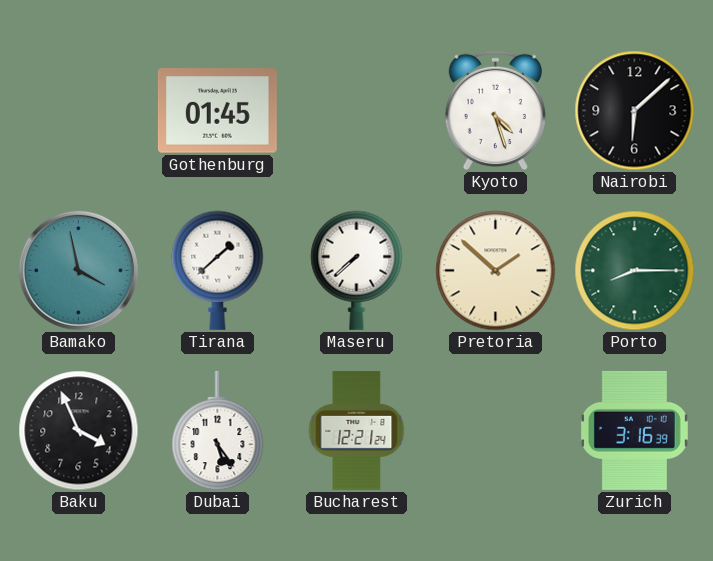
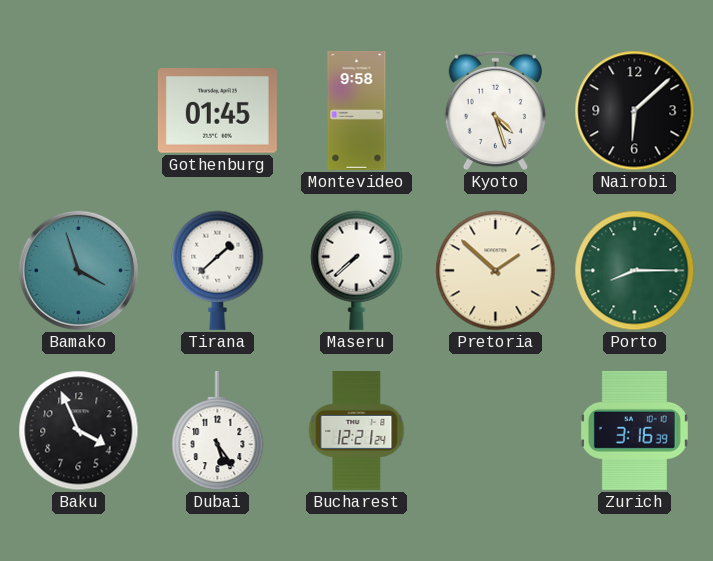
Montevideo: none -> 9:58
Bamako: 3:58 -> 3:57
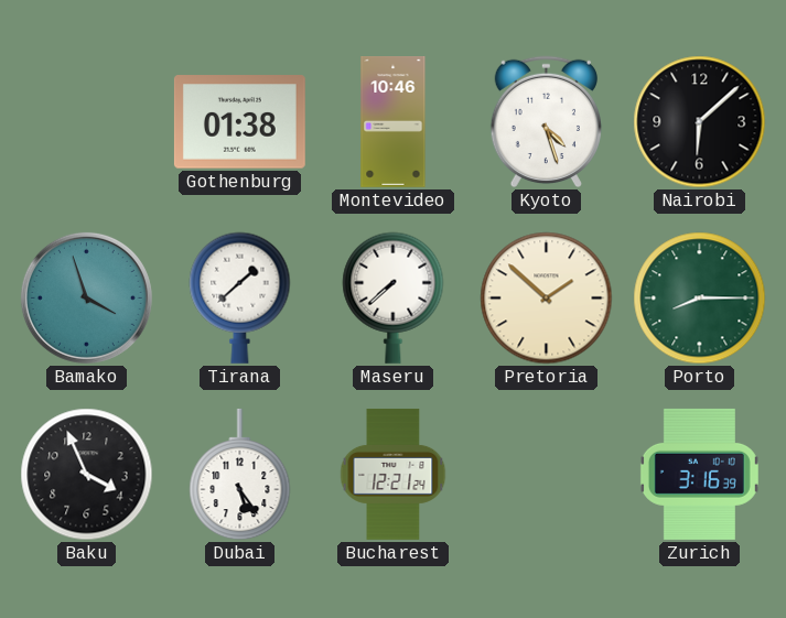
Gothenburg: 01:45 -> 01:38
Montevideo: 9:58 -> 10:46
